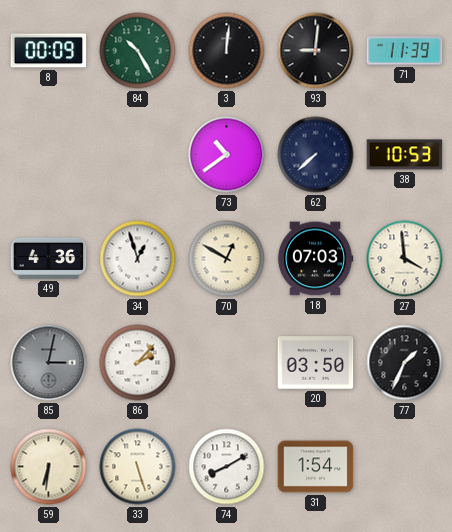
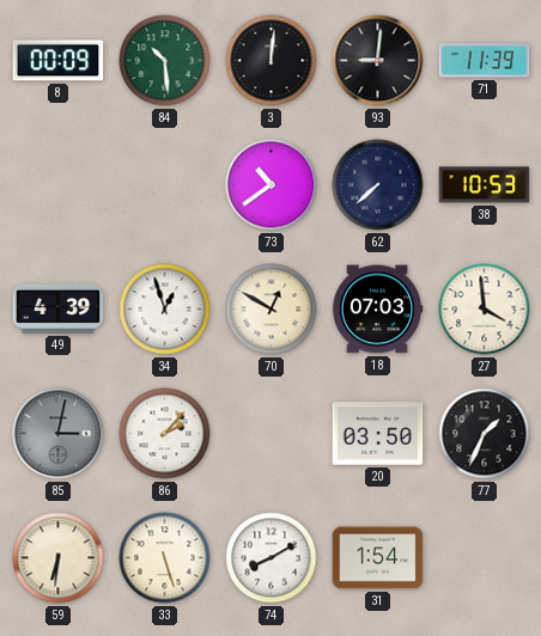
84: 10:25 -> 10:29
49: 4:36 -> 4:39
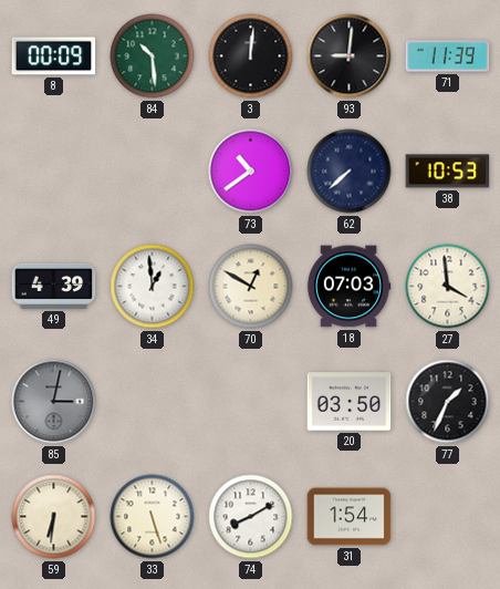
34: 12:57 -> 12:59
86: 2:07 -> none
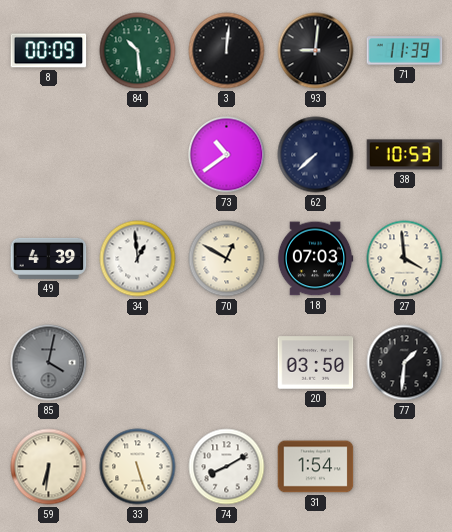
85: 3:02 -> 4:02
77: 1:34 -> 1:31
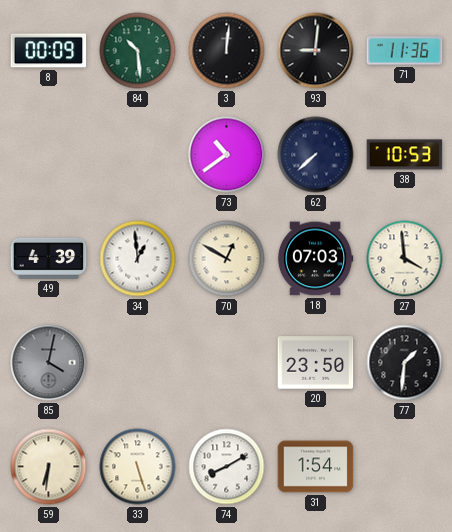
71: 11:39 -> 11:36
20: 03:50 -> 23:50
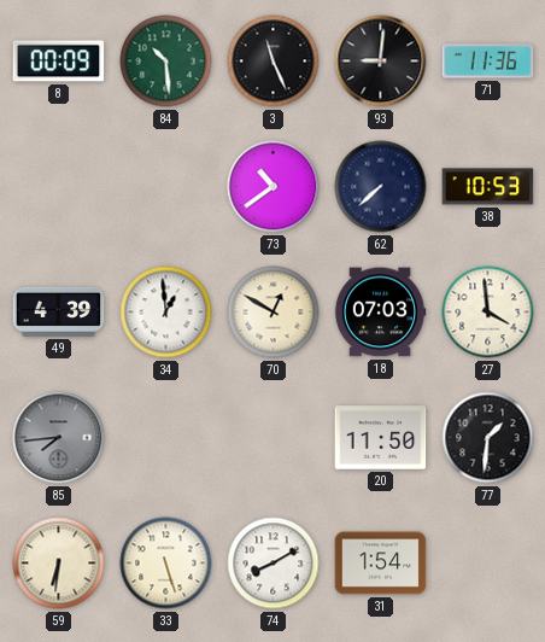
3: 12:01 -> 11:26
85: 4:02 -> 7:44
20: 23:50 -> 11:50
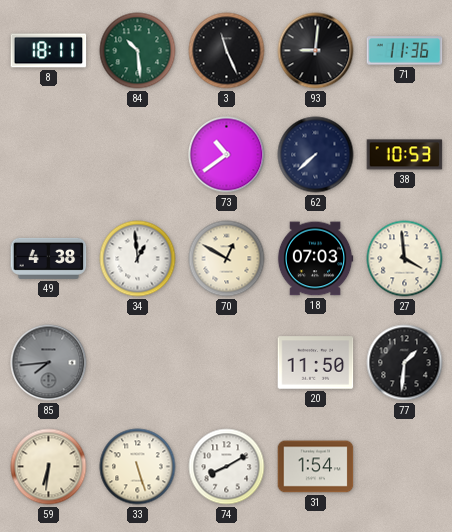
8: 00:09 -> 18:11
49: 4:39 -> 4:38
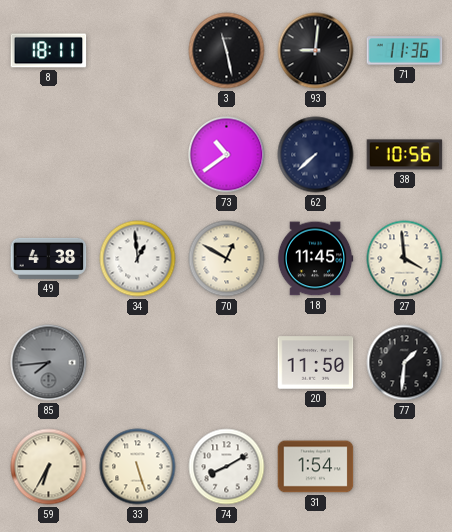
84: 10:29 -> none
3: 11:26 -> 11:28
38: 10:53 -> 10:56
18: 07:03 -> 11:45
59: 6:31 -> 6:35
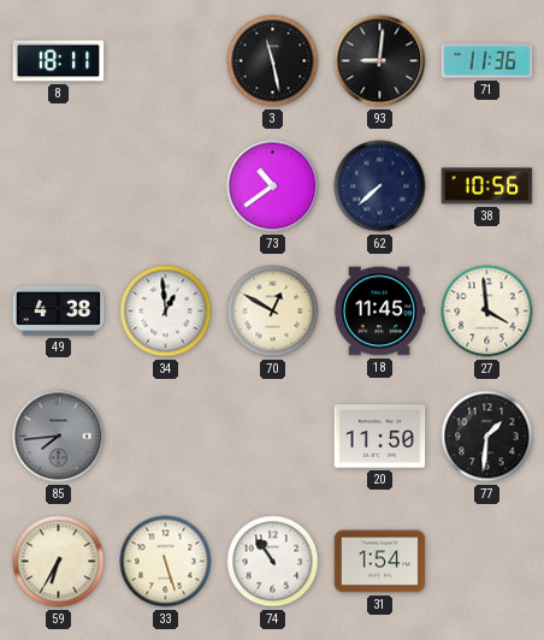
74: 8:10 -> 10:54
